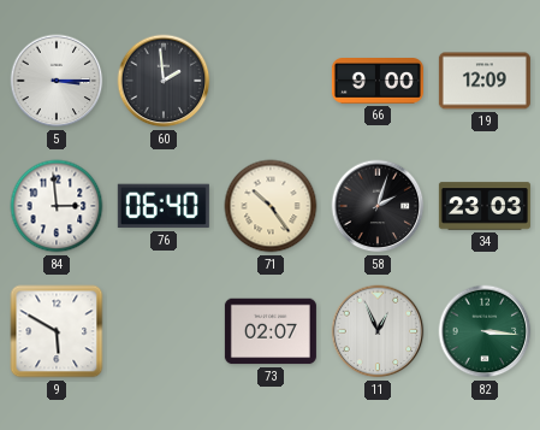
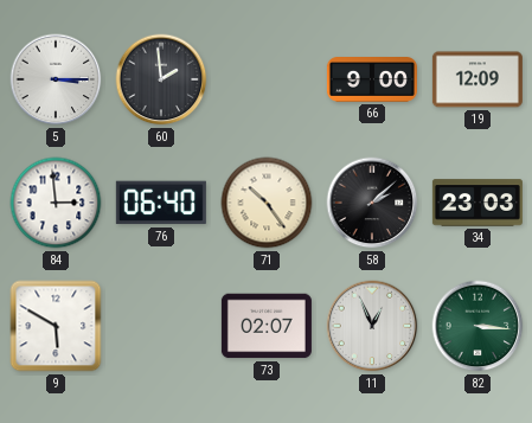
58: 2:03 -> 2:08
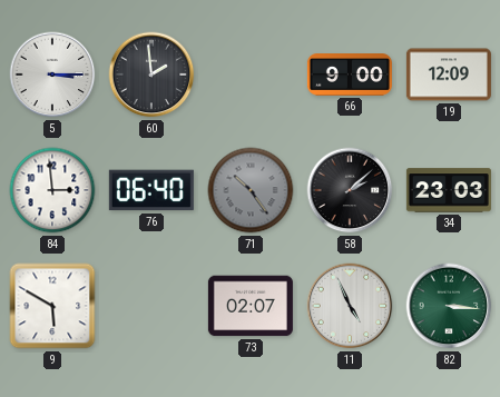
71 dial: cream -> grey
11: 12:56 -> 4:56
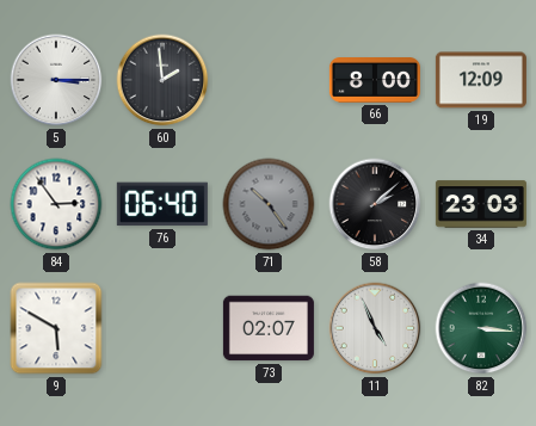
66: 9:00 -> 8:00
84: 2:59 -> 2:54
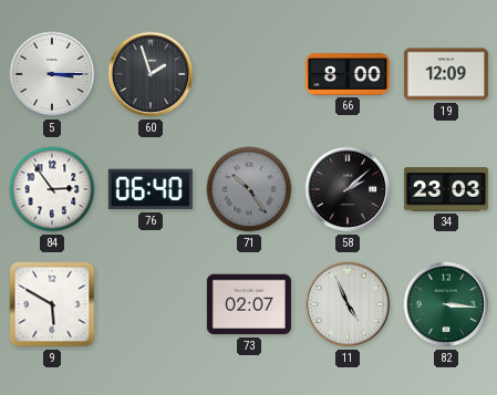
60: 1:59 -> 1:57
